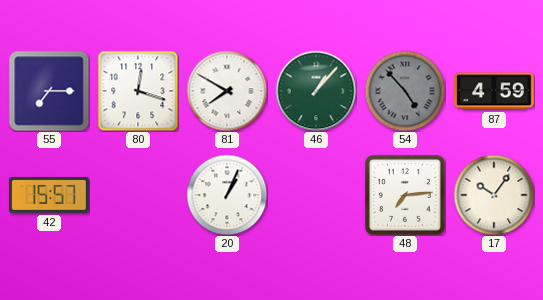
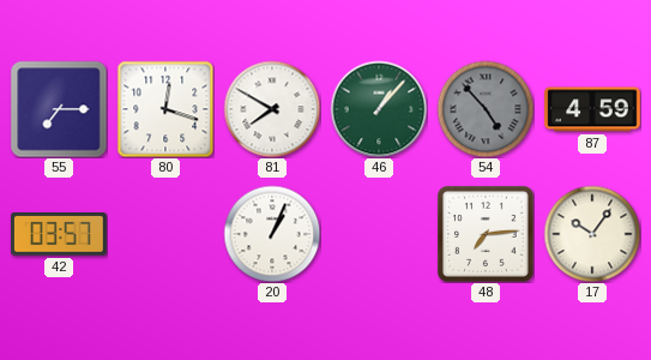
42: 15:57 -> 03:57
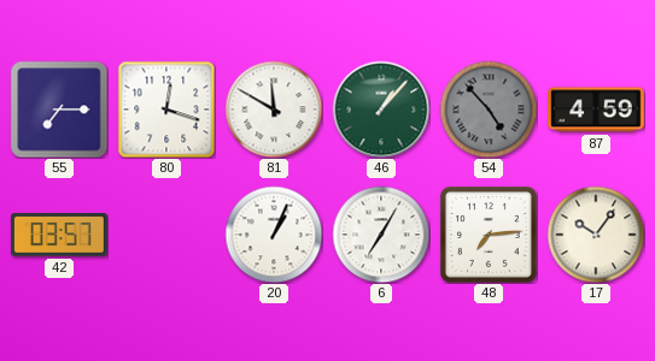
81: 7:50 -> 11:50
6: none -> 7:05
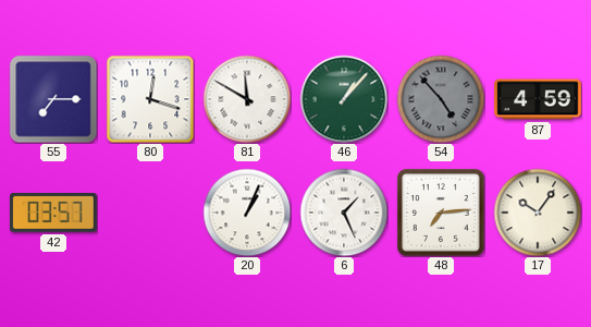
6: 7:05 -> 1:26
